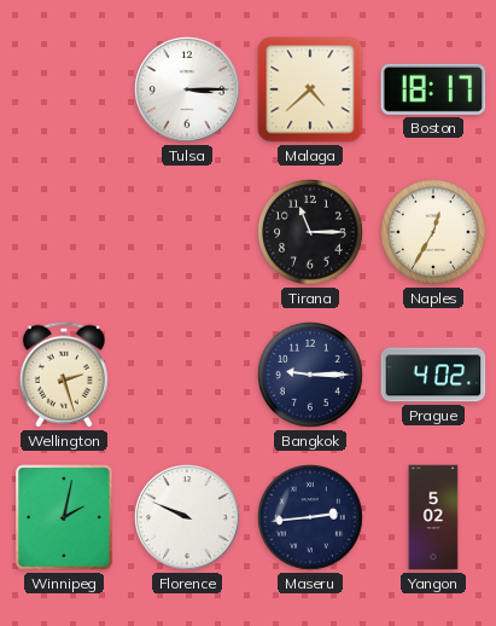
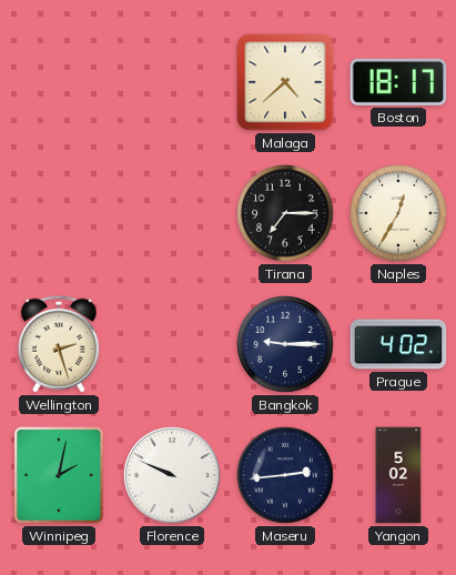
Tulsa: 3:15 -> none
Tirana: 11:15 -> 7:15
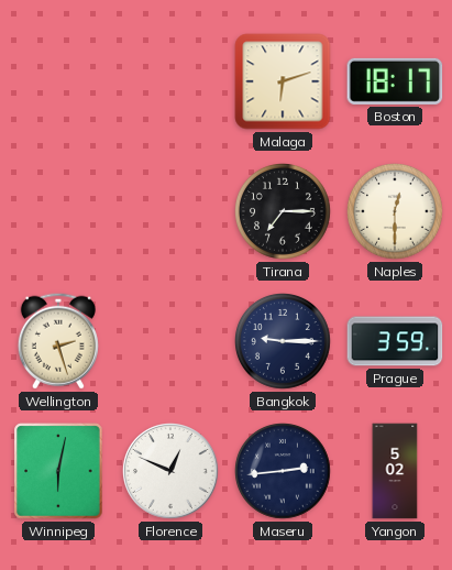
Malaga: 4:38 -> 6:12
Naples: 12:35 -> 12:30
Prague: 4:02 -> 3:59
Winnipeg: 2:02 -> 6:02
Florence: 9:49 -> 12:49
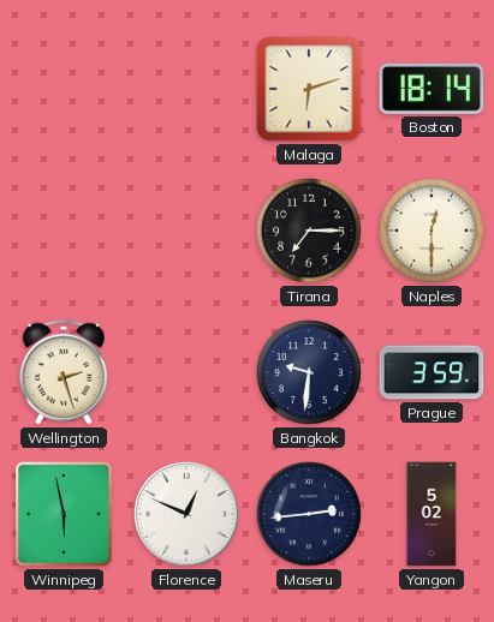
Boston: 18:17 -> 18:14
Bangkok: 9:15 -> 9:31
Winnipeg: 6:02 -> 5:58
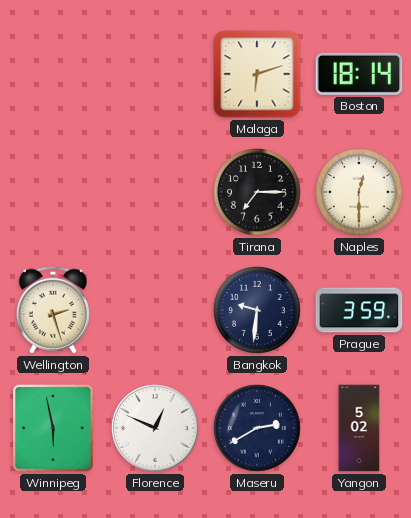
Maseru: 2:44 -> 2:40
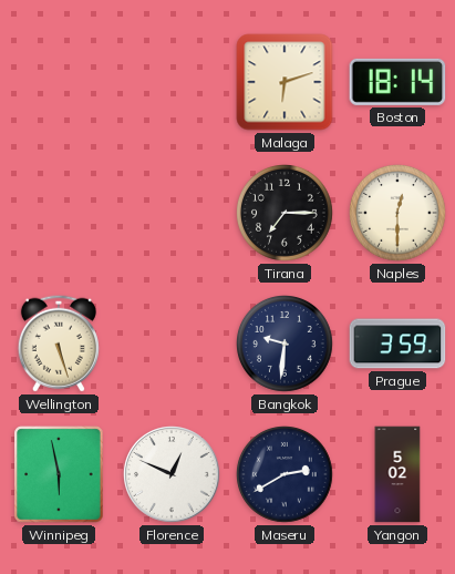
Wellington: 2:27 -> 5:27
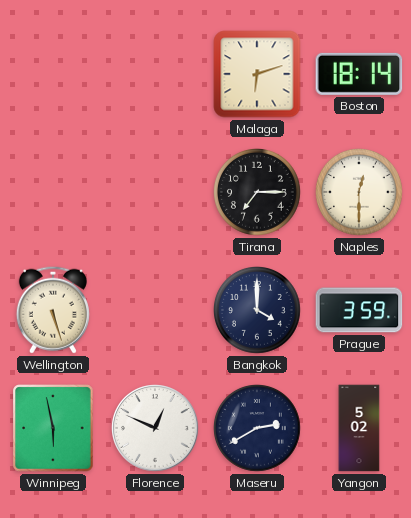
Bangkok: 9:31 -> 4:00
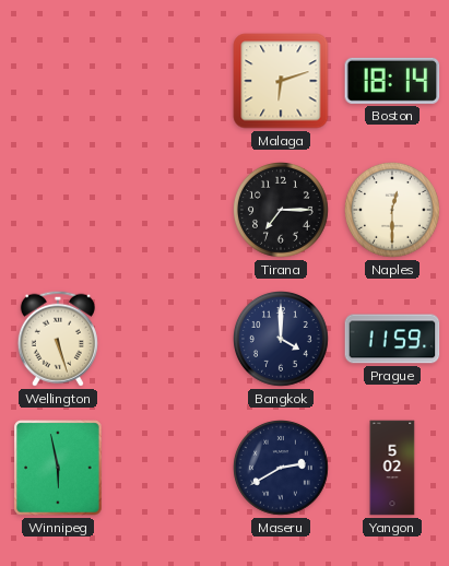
Prague: 3:59 -> 11:59
Florence: 12:49 -> none
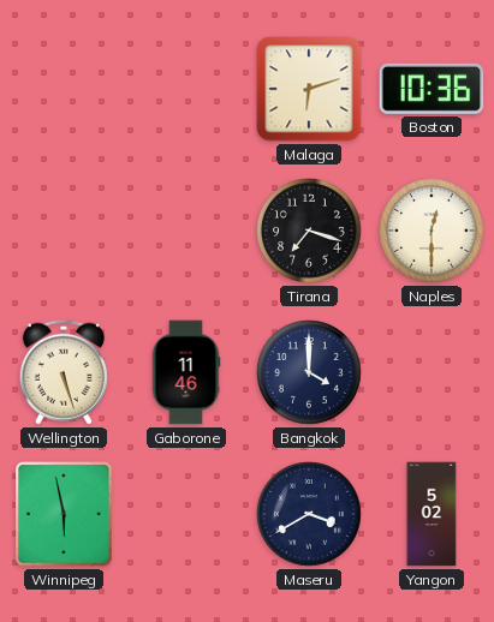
Boston: 18:14 -> 10:36
Tirana: 7:15 -> 7:18
Gaborone: none -> 11:46
Prague: 11:59 -> none
Maseru: 2:40 -> 3:40
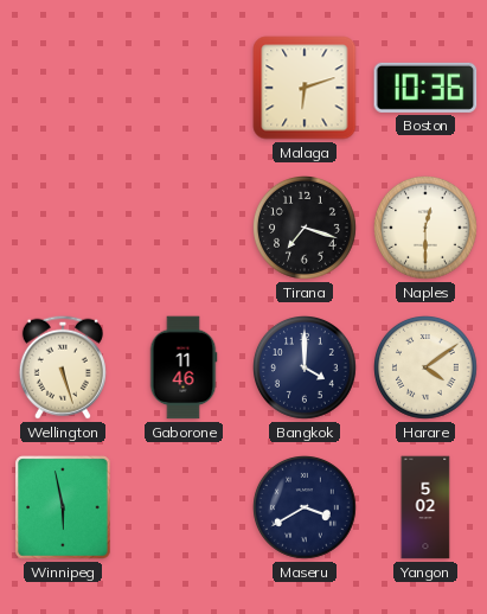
Harare: none -> 4:09
